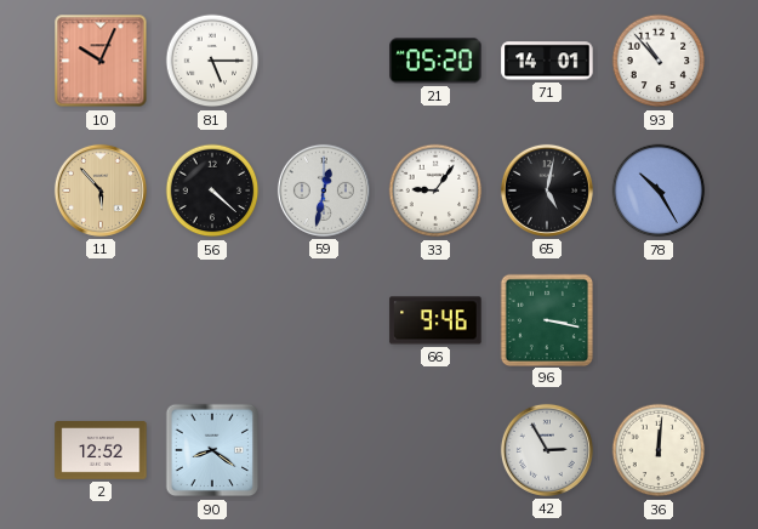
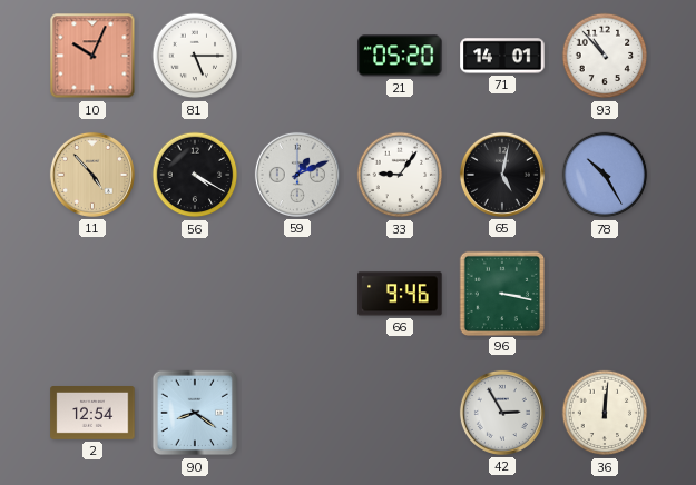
11: 5:53 -> 4:53
56: 4:22 -> 4:20
59: 12:32 -> 1:11
2: 12:52 -> 12:54
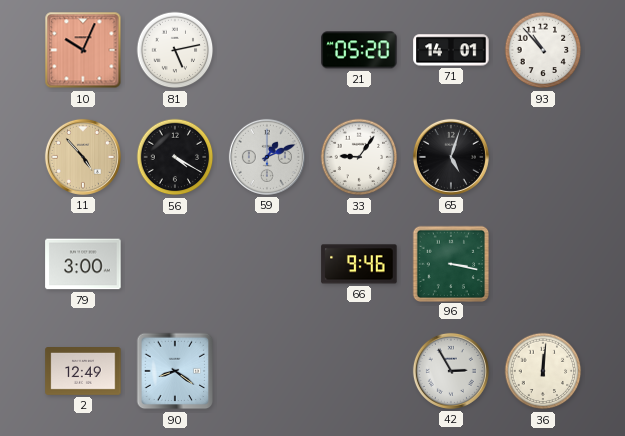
81: 5:15 -> 5:13
65: 5:02 -> 5:03
78: 10:25 -> none
79: none -> 3:00
2: 12:54 -> 12:49
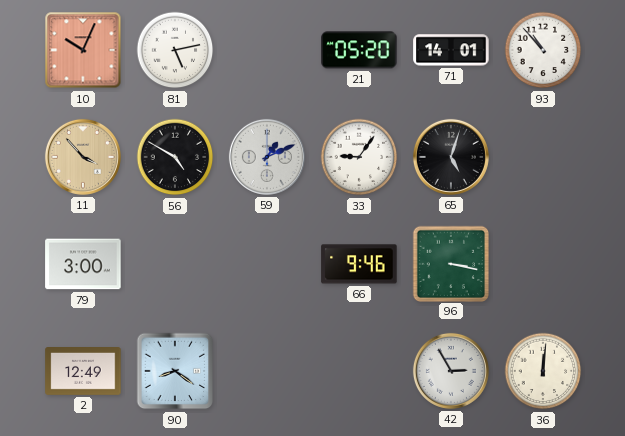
11: 4:53 -> 3:53
56: 4:20 -> 4:50
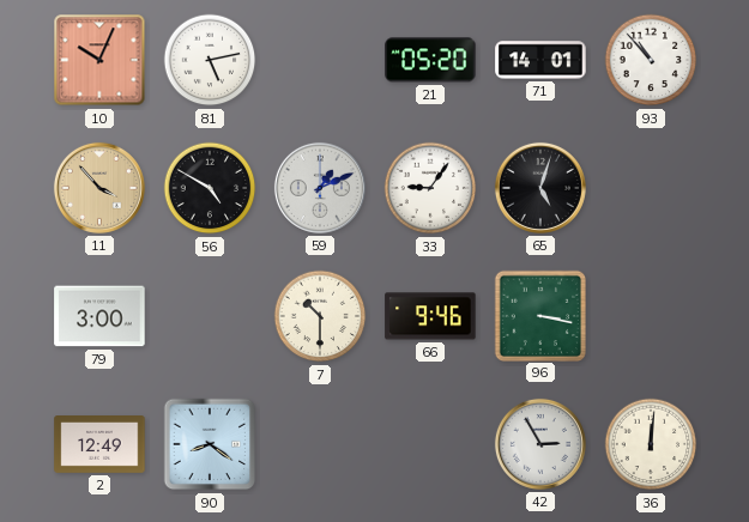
7: none -> 10:30
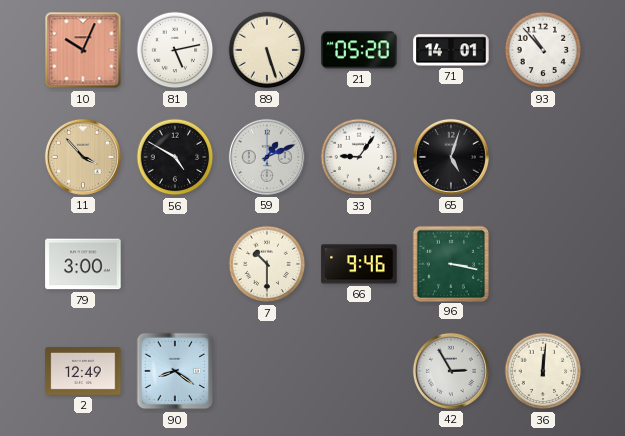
89: none -> 5:27
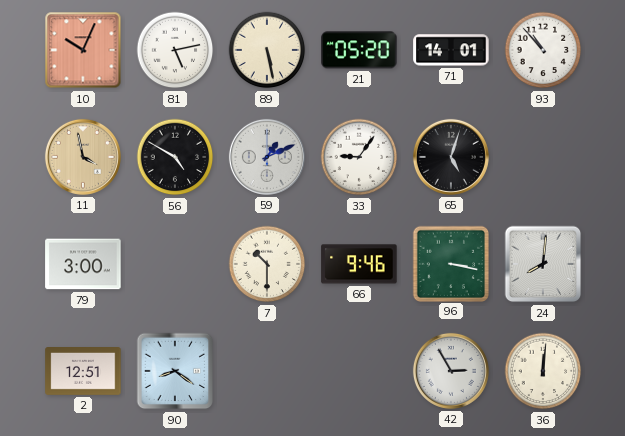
89: 5:27 -> 5:28
11: 3:53 -> 3:58
24: none -> 8:01
2: 12:49 -> 12:51
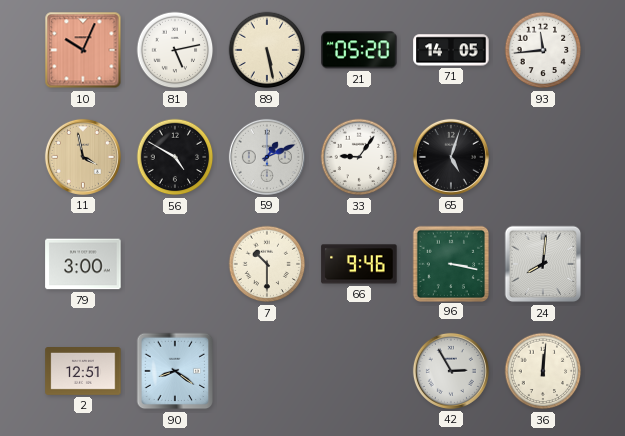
71: 14:01 -> 14:05
93: 10:53 -> 11:44
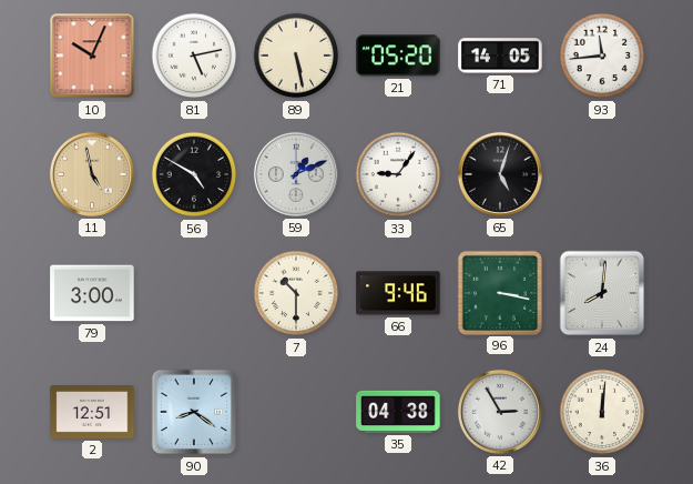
11: 3:58 -> 4:58
35: none -> 04:38
